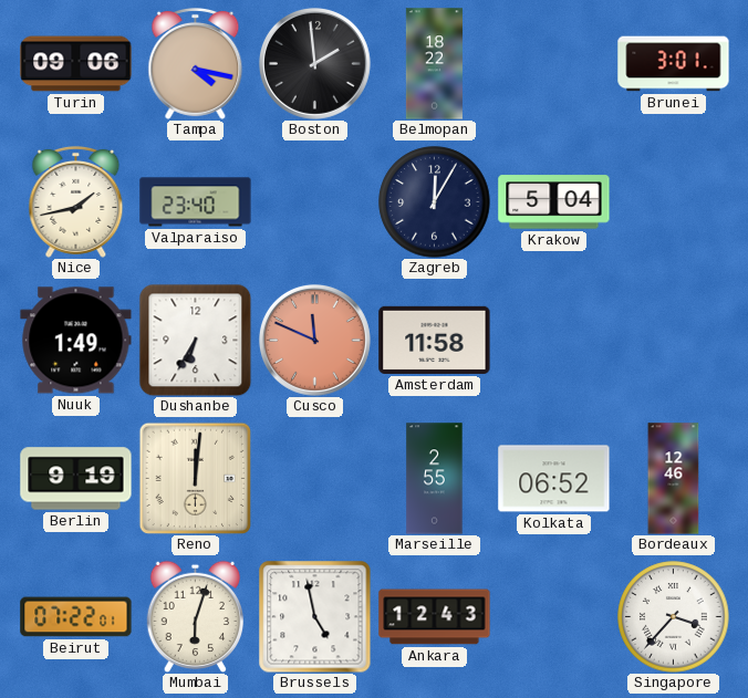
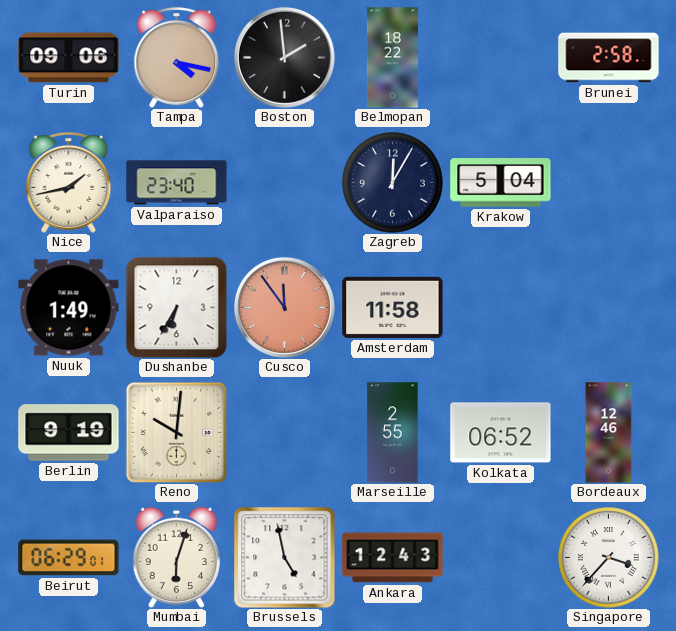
Brunei: 3:01 -> 2:58
Cusco: 11:49 -> 11:54
Reno: 12:01 -> 10:01
Beirut: 07:22 -> 06:29
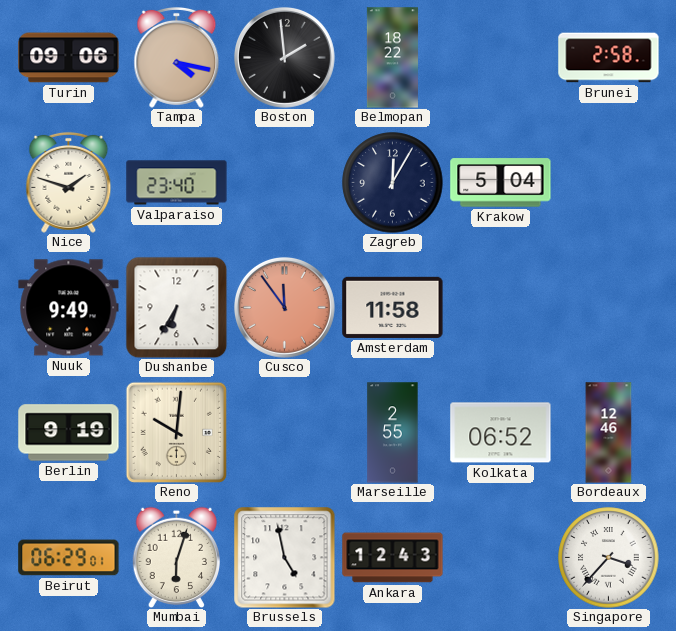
Nice: 1:43 -> 1:48
Nuuk: 1:49 -> 9:49
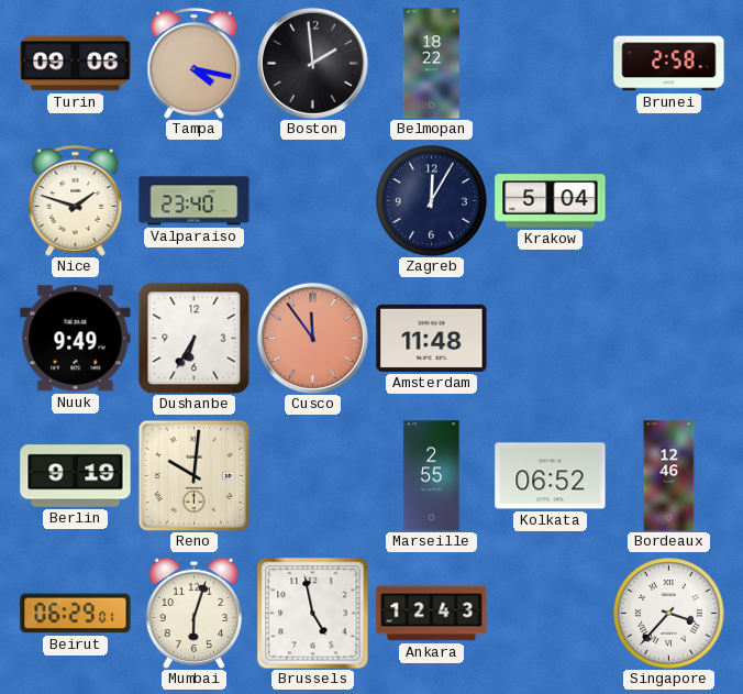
Amsterdam: 11:58 -> 11:48
